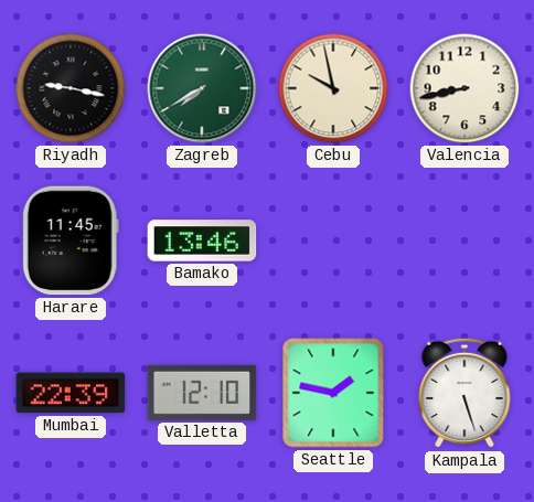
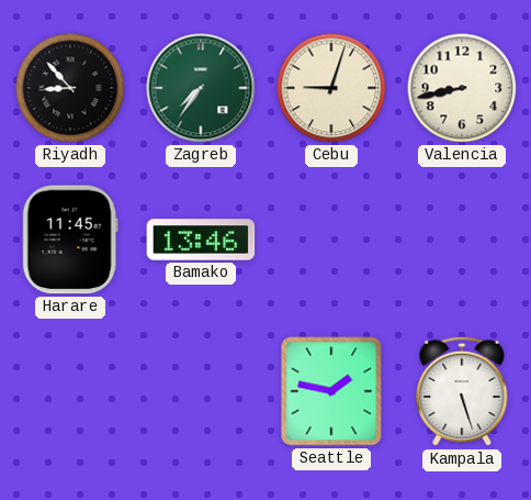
Riyadh: 9:17 -> 8:53
Zagreb: 7:40 -> 7:36
Cebu: 9:58 -> 9:03
Mumbai: 22:39 -> none
Valletta: 12:10 -> none
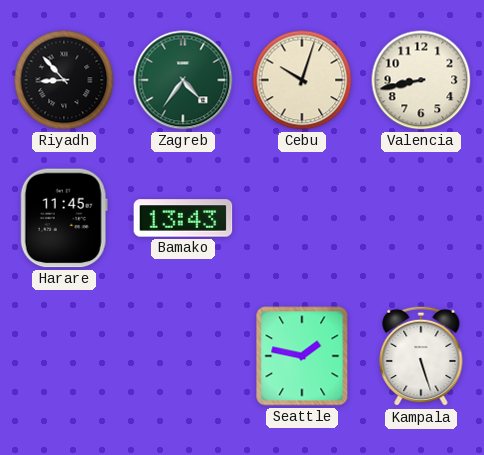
Zagreb: 7:36 -> 4:36
Cebu: 9:03 -> 10:03
Bamako: 13:46 -> 13:43
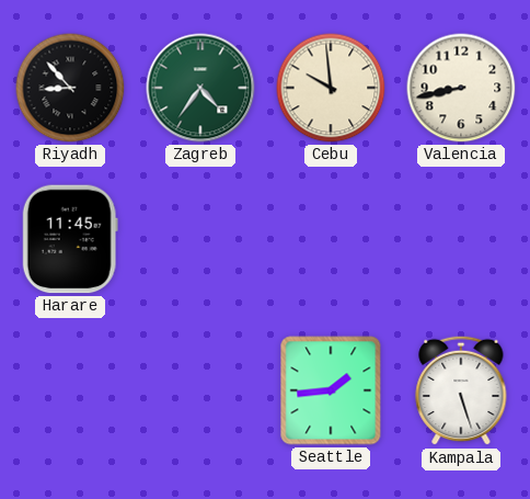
Cebu: 10:03 -> 9:59
Bamako: 13:43 -> none
Seattle: 1:47 -> 1:44
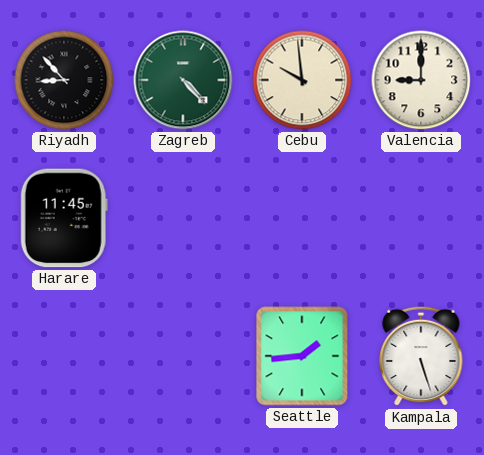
Zagreb: 4:36 -> 4:23
Valencia: 8:43 -> 9:00
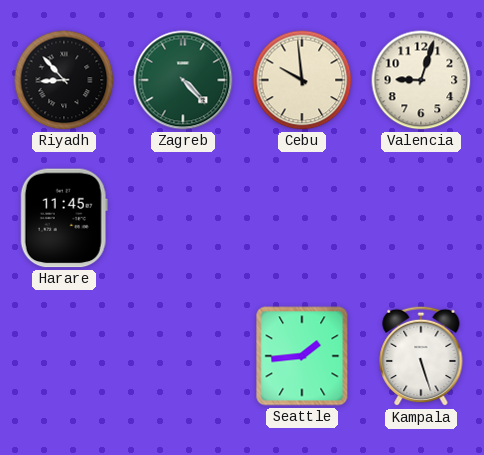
Valencia: 9:00 -> 9:03
